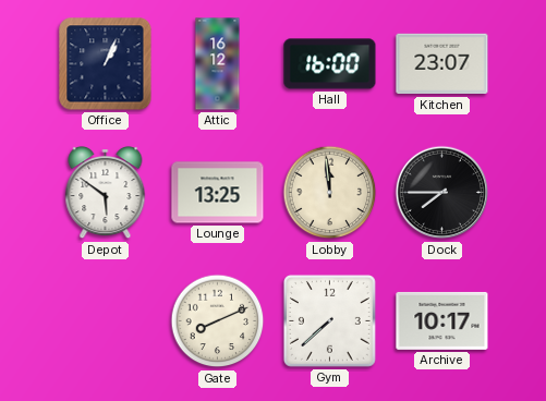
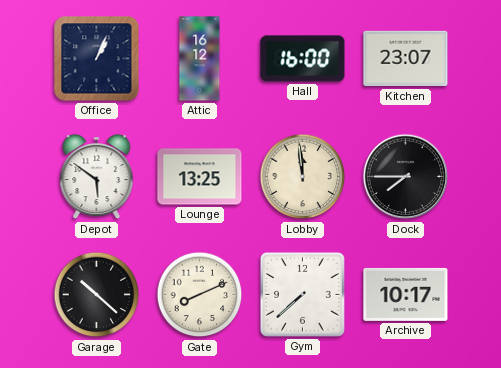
Garage: none -> 10:22
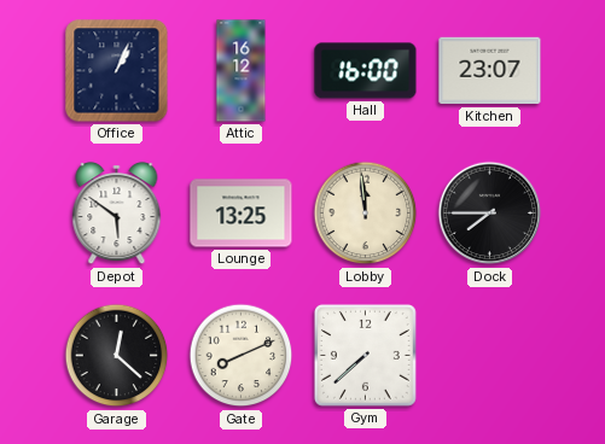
Garage: 10:22 -> 12:22
Archive: 10:17 -> none
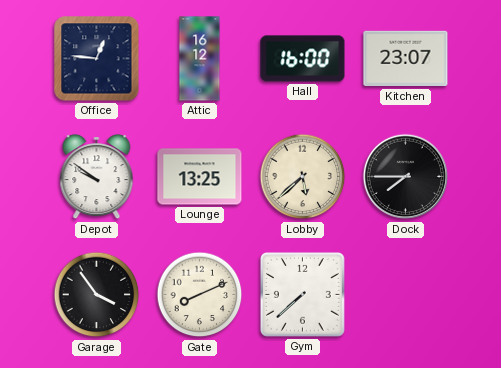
Office: 1:04 -> 12:46
Depot: 5:51 -> 9:51
Lobby: 11:59 -> 5:38
Garage: 12:22 -> 3:54
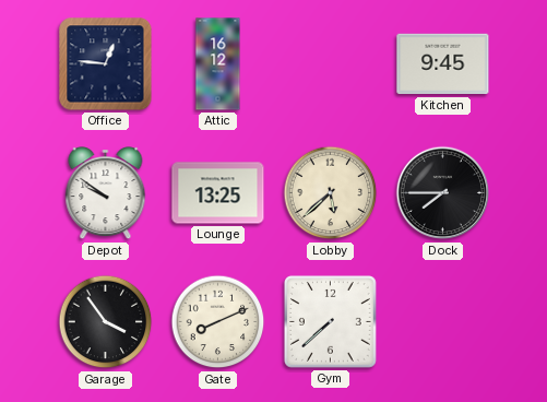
Hall: 16:00 -> none
Kitchen: 23:07 -> 9:45
